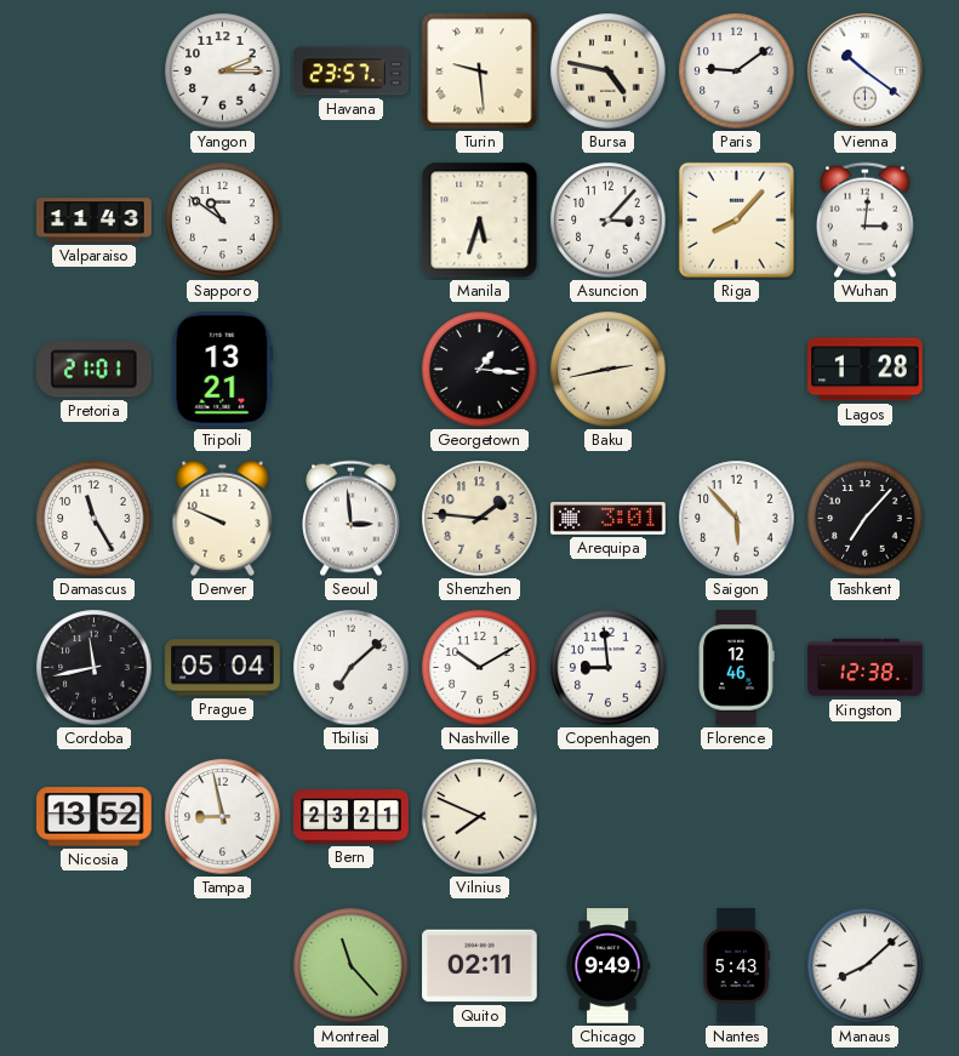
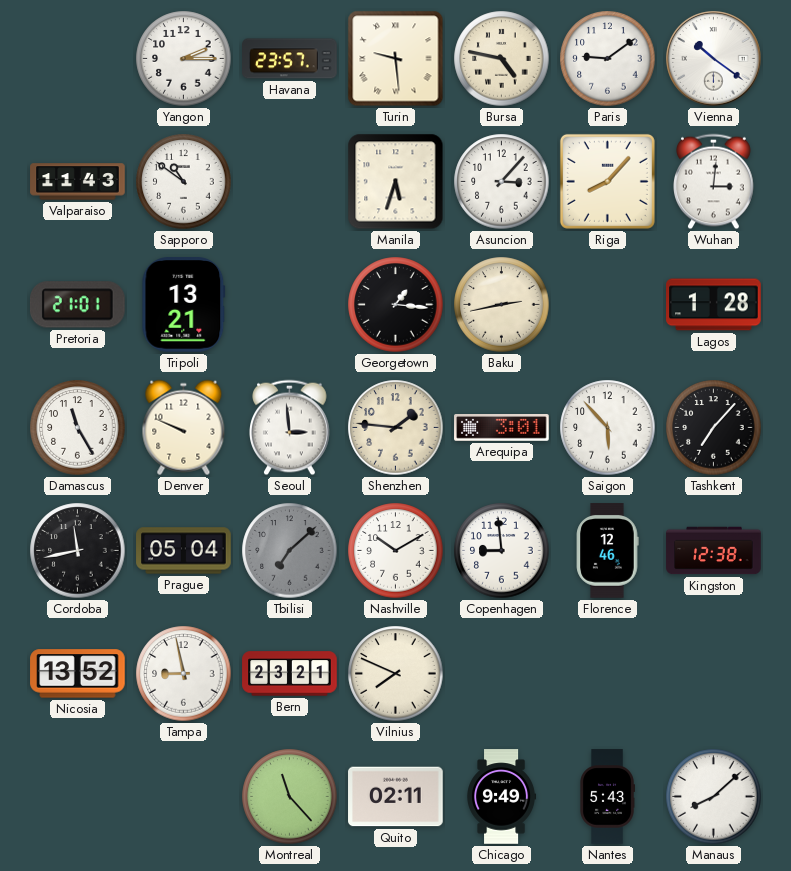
Tbilisi dial: white -> grey
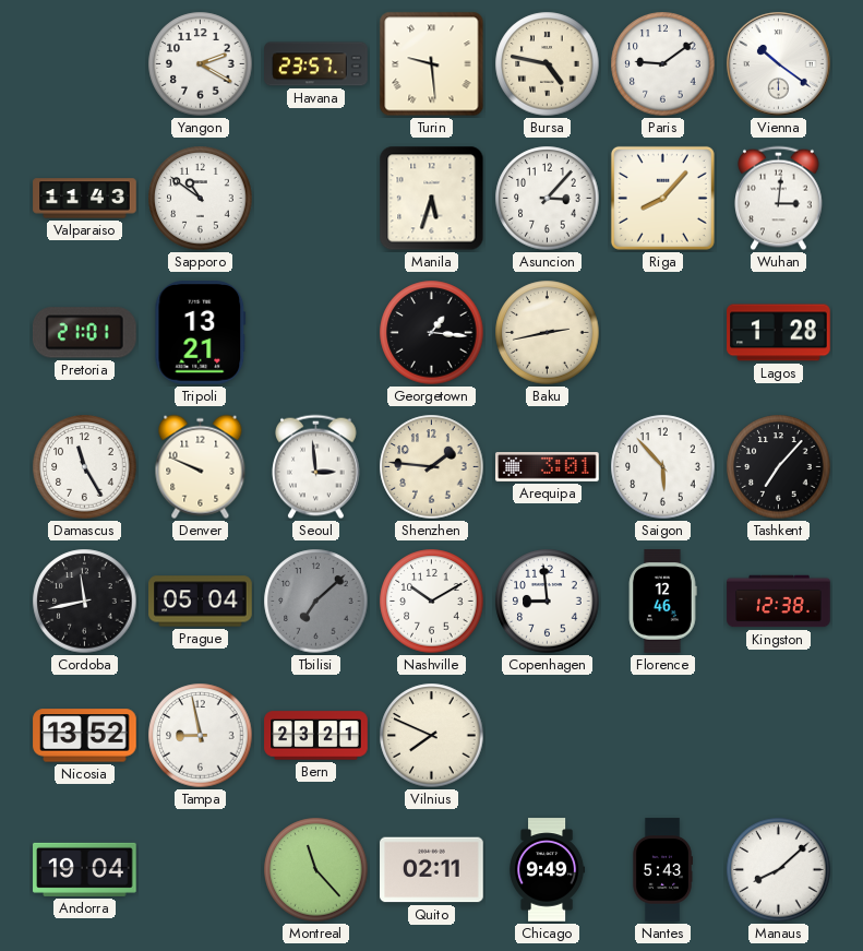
Yangon: 2:15 -> 2:20
Andorra: none -> 19:04
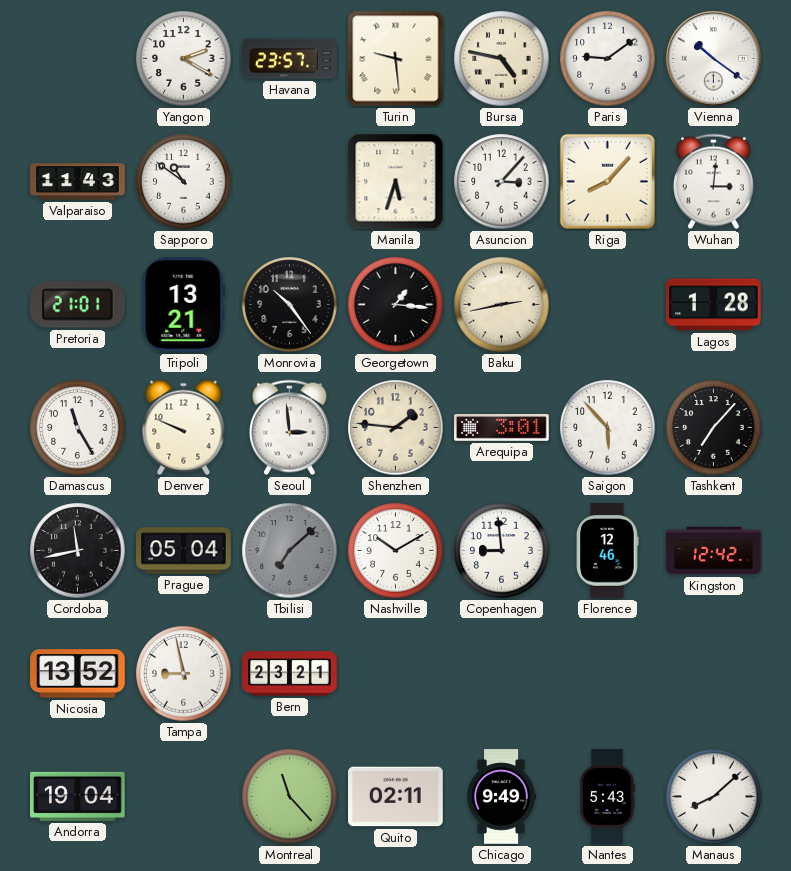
Monrovia: none -> 10:24
Kingston: 12:38 -> 12:42
Vilnius: 7:49 -> none
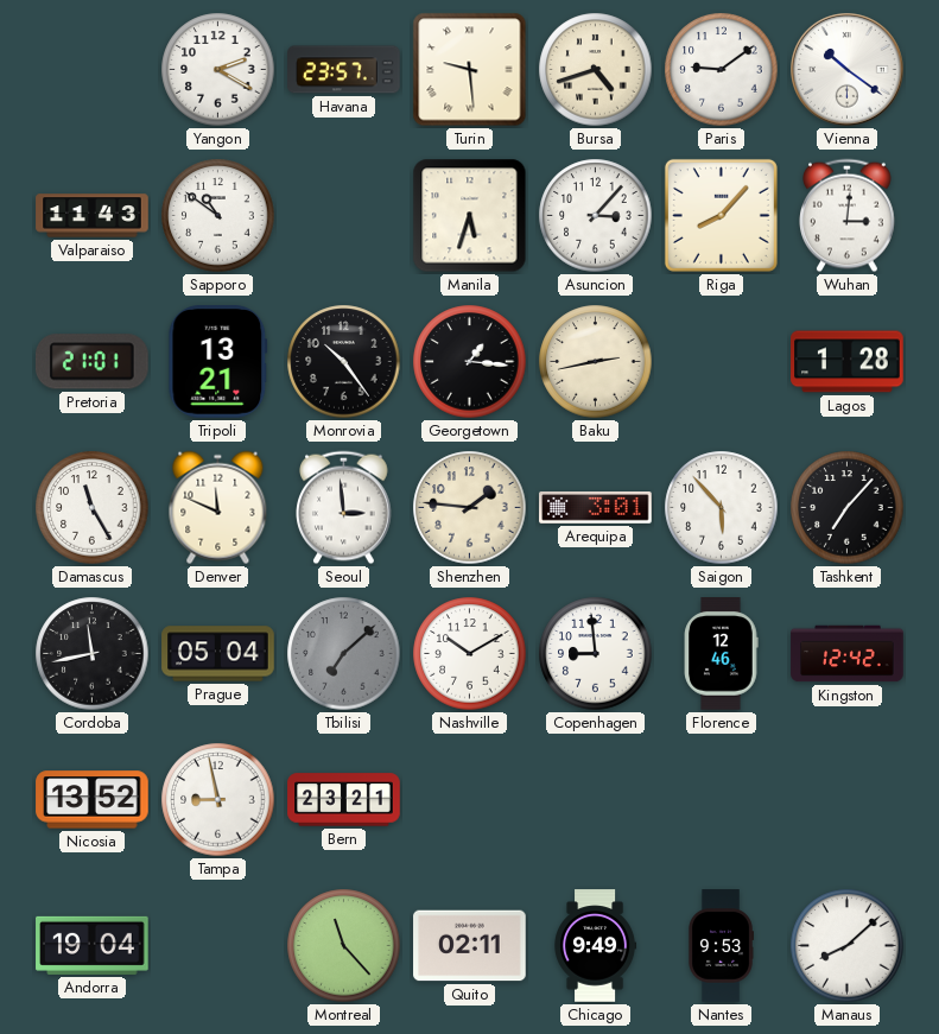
Bursa: 4:47 -> 4:42
Denver: 9:49 -> 11:49
Nantes: 5:43 -> 9:53
